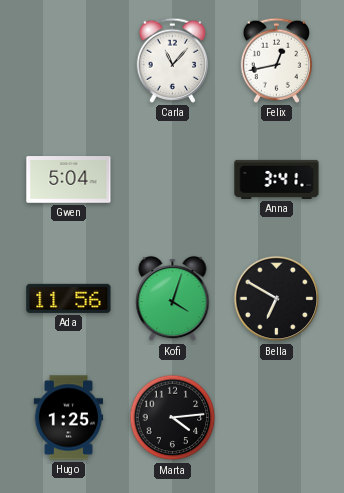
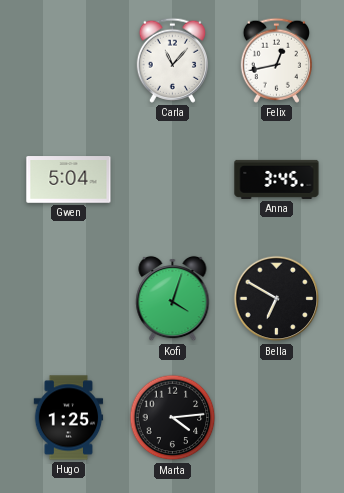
Anna: 3:41 -> 3:45
Ada: 11:56 -> none
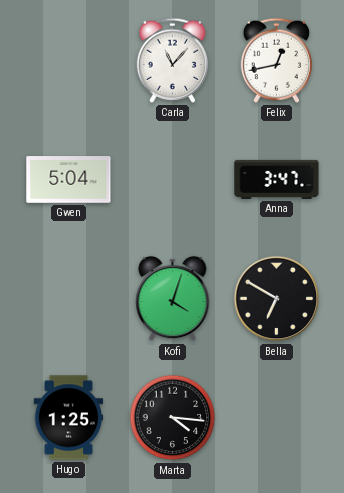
Anna: 3:45 -> 3:47
Marta: 4:14 -> 4:16
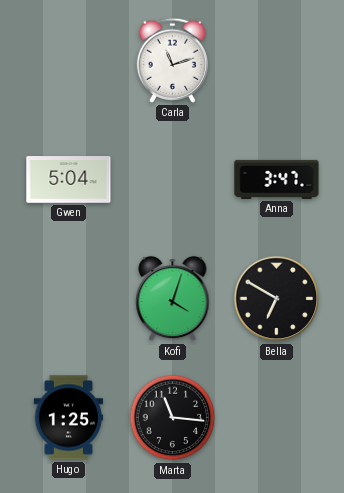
Carla: 11:07 -> 11:12
Felix: 12:43 -> none
Marta: 4:16 -> 11:16
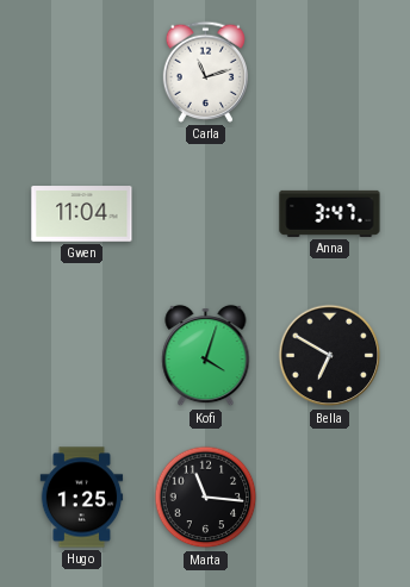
Gwen: 5:04 -> 11:04
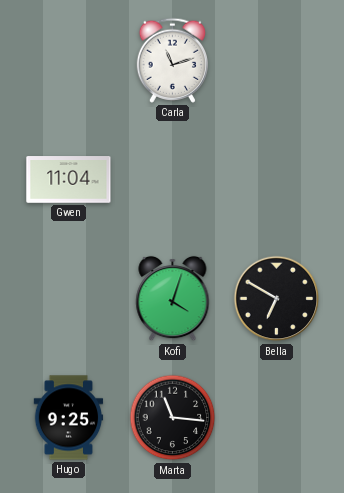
Anna: 3:47 -> none
Hugo: 1:25 -> 9:25
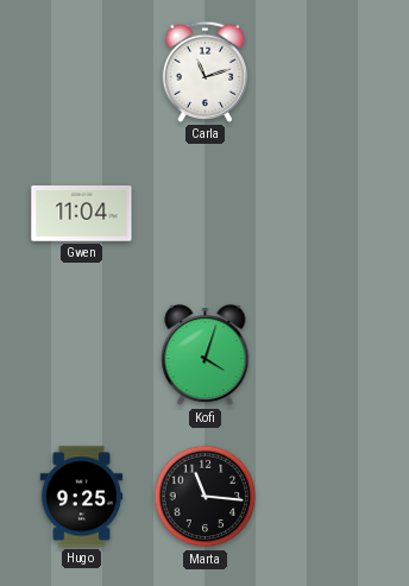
Bella: 6:50 -> none
